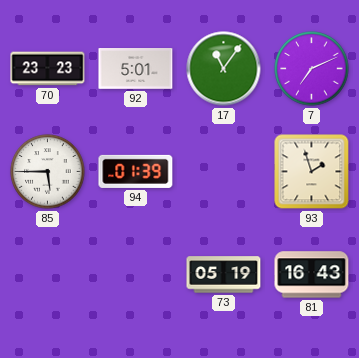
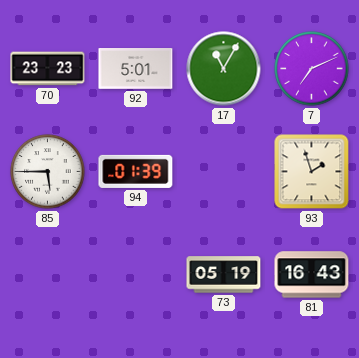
17: 11:06 -> 11:05
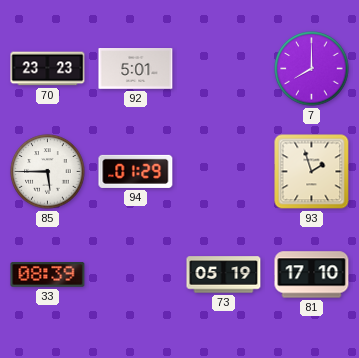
17: 11:05 -> none
7: 7:11 -> 8:00
94: 01:39 -> 01:29
33: none -> 08:39
81: 16:43 -> 17:10
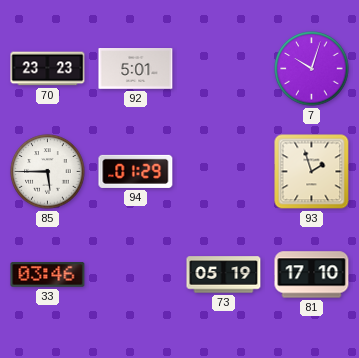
7: 8:00 -> 10:03
33: 08:39 -> 03:46
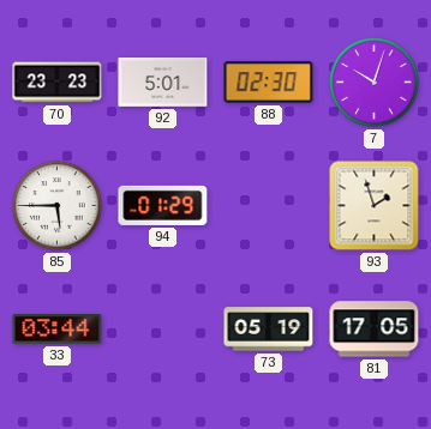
88: none -> 02:30
33: 03:46 -> 03:44
81: 17:10 -> 17:05
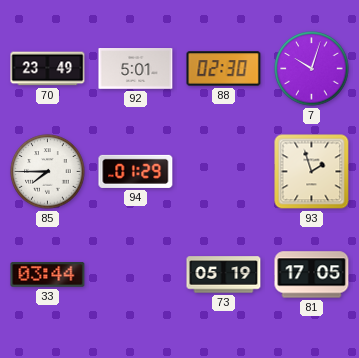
70: 23:23 -> 23:49
85: 5:45 -> 7:45
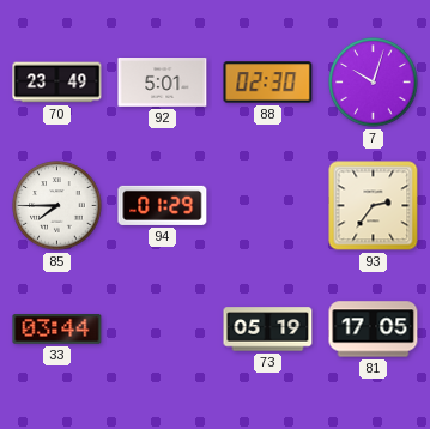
93: 1:57 -> 2:36
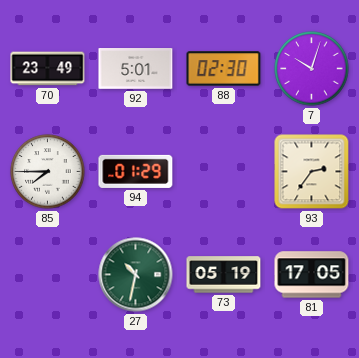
33: 03:44 -> none
27: none -> 10:32
